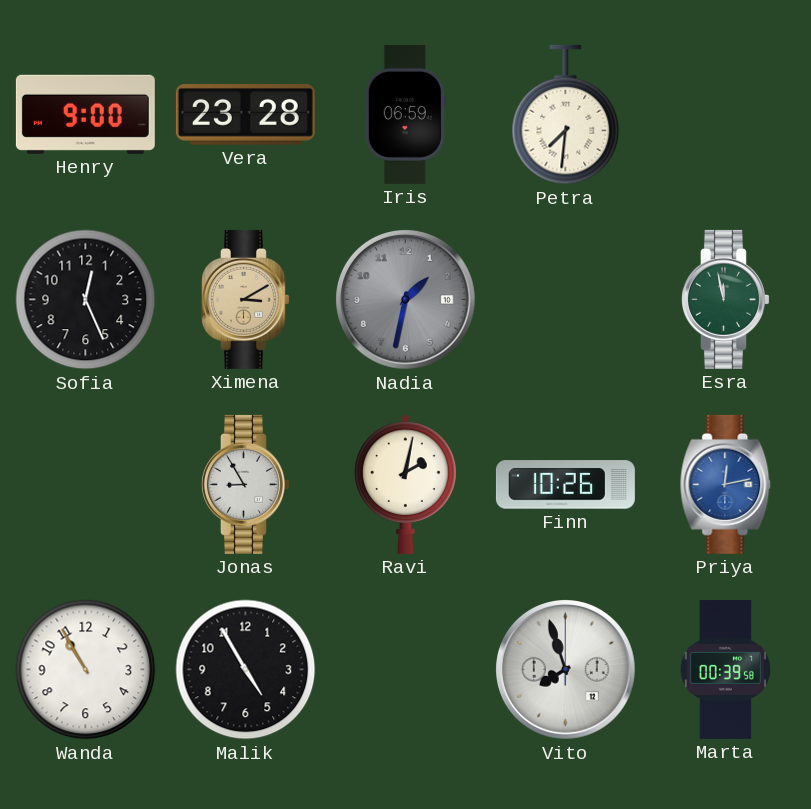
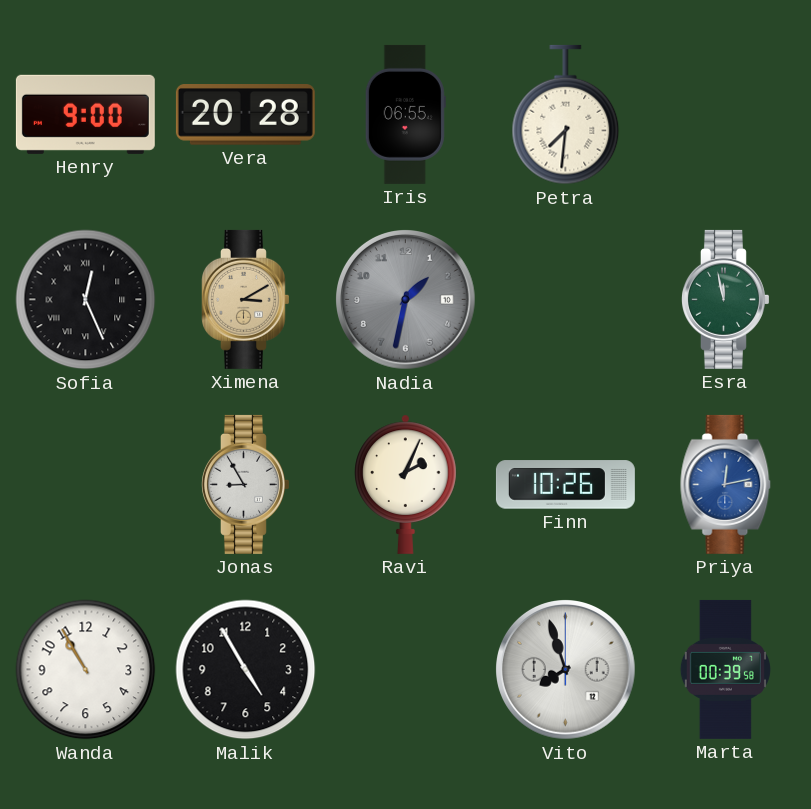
Vera: 23:28 -> 20:28
Iris: 06:59 -> 06:55
Sofia numerals: Arabic -> Roman
Ravi: 2:02 -> 2:04
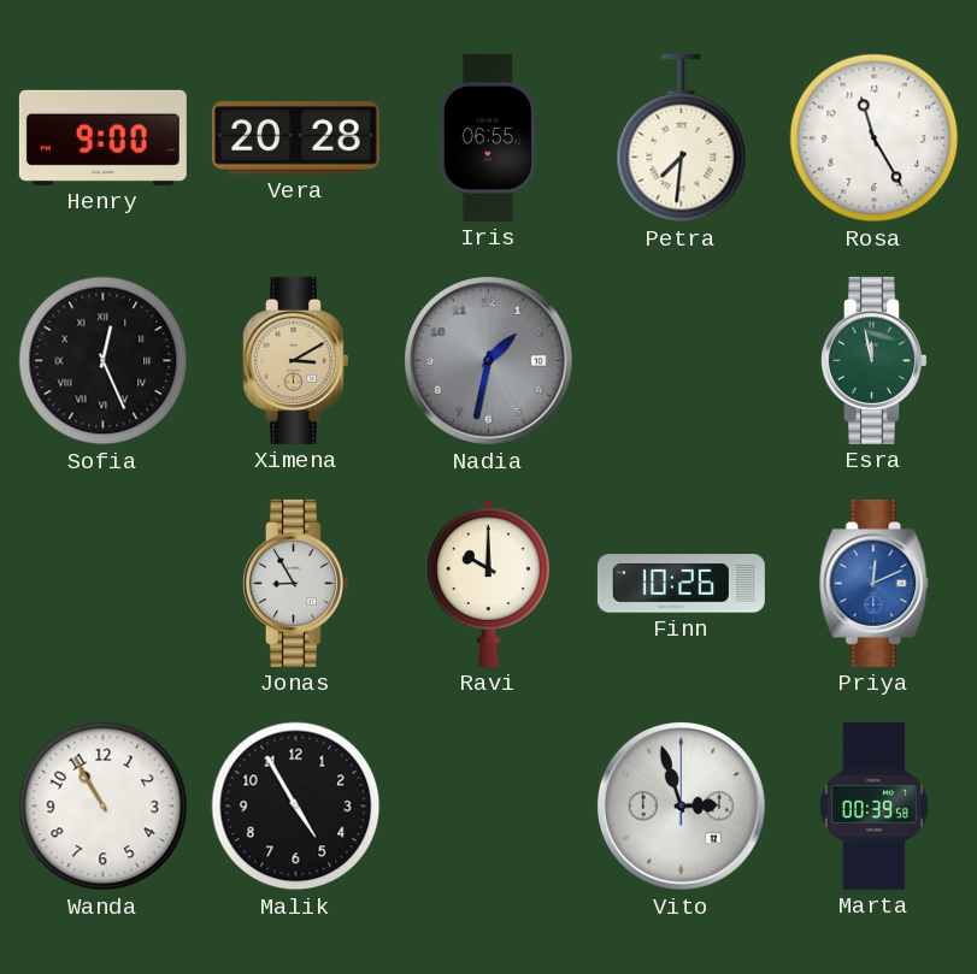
Rosa: none -> 11:25
Ravi: 2:04 -> 10:00
Priya: 12:13 -> 12:11
Vito: 7:57 -> 2:57
